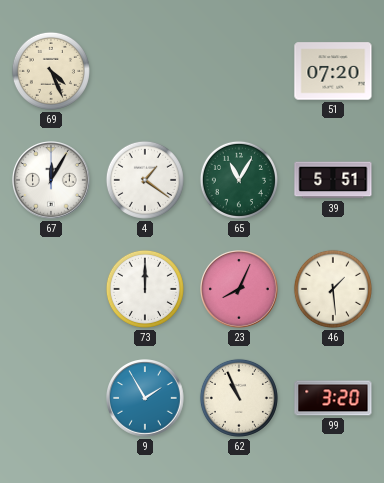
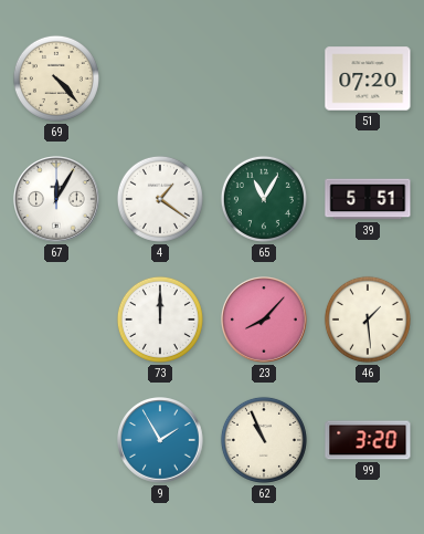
69: 4:26 -> 4:23
23: 8:04 -> 8:07
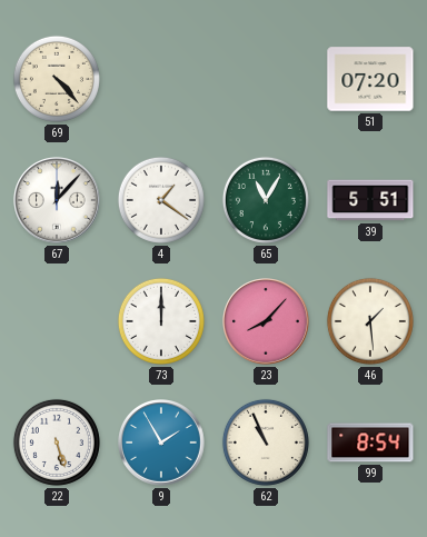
67: 12:05 -> 12:07
22: none -> 5:27
99: 3:20 -> 8:54
